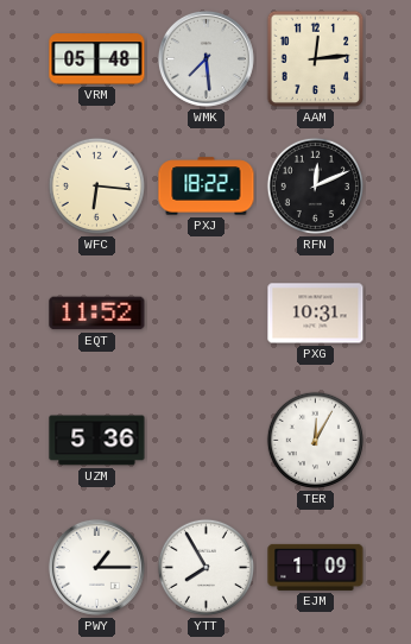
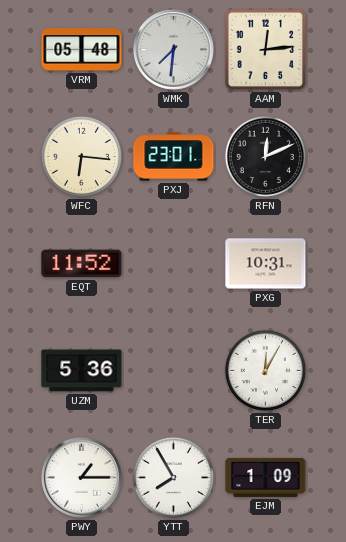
WMK: 7:29 -> 7:31
PXJ: 18:22 -> 23:01
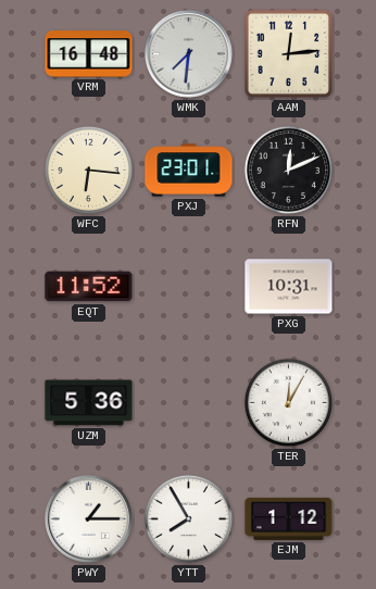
VRM: 05:48 -> 16:48
EJM: 1:09 -> 1:12
